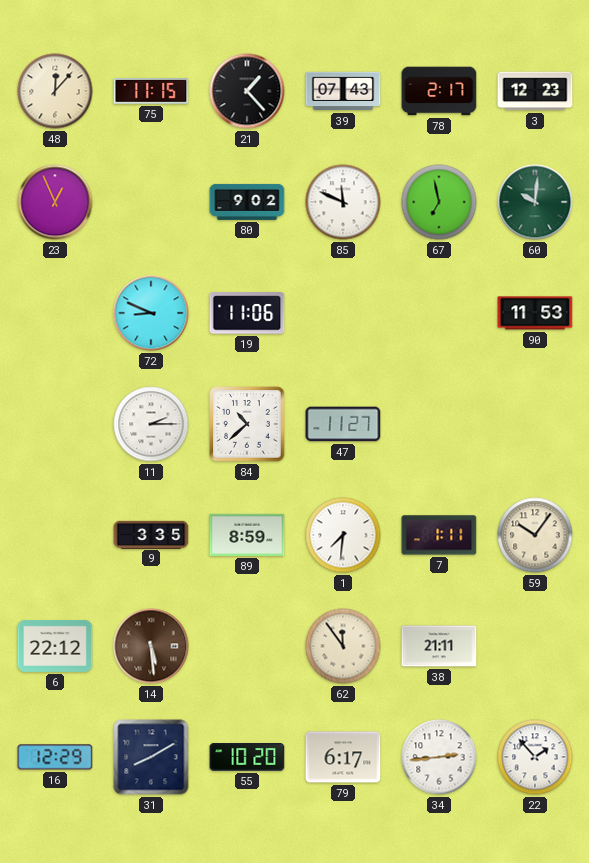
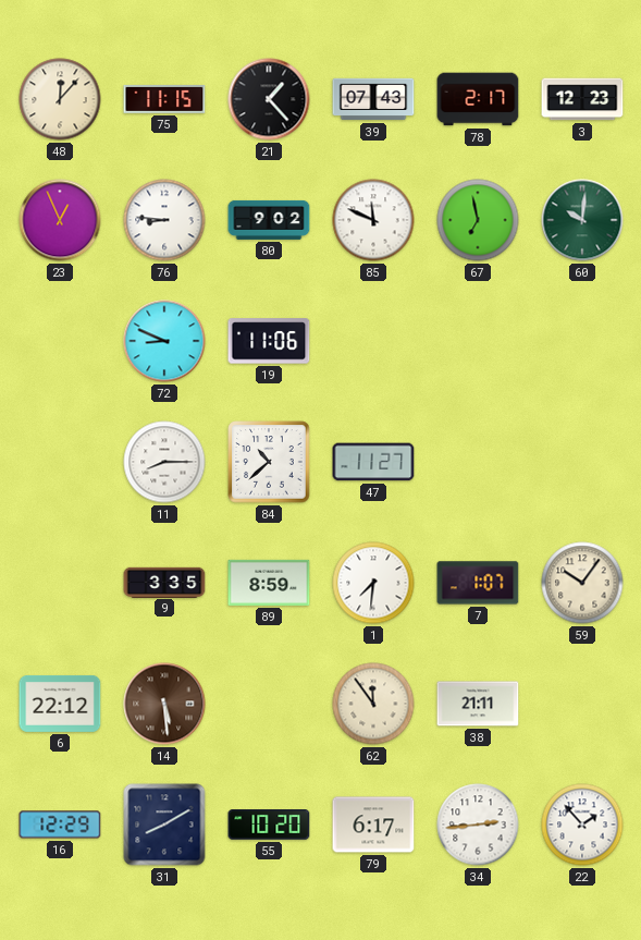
76: none -> 8:46
90: 11:53 -> none
11: 2:15 -> 8:15
7: 1:11 -> 1:07
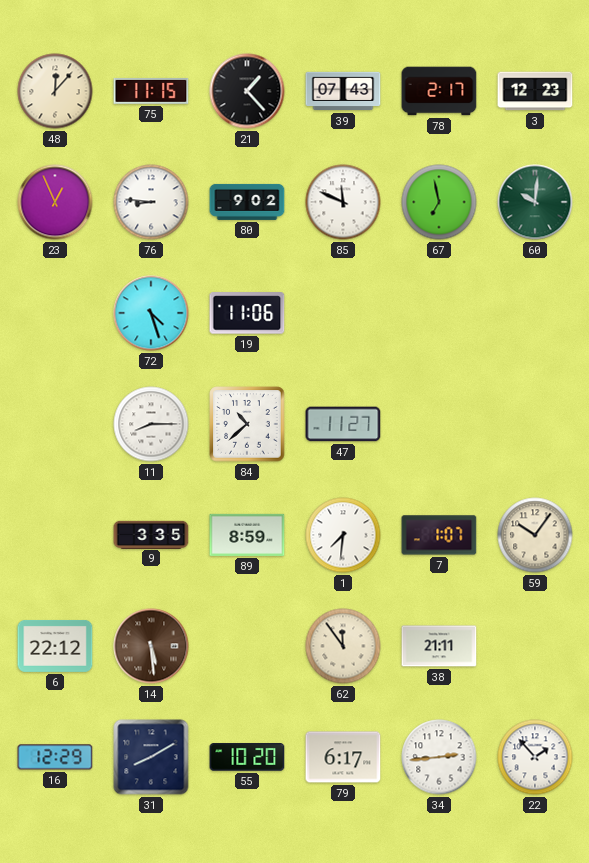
72: 8:49 -> 4:27
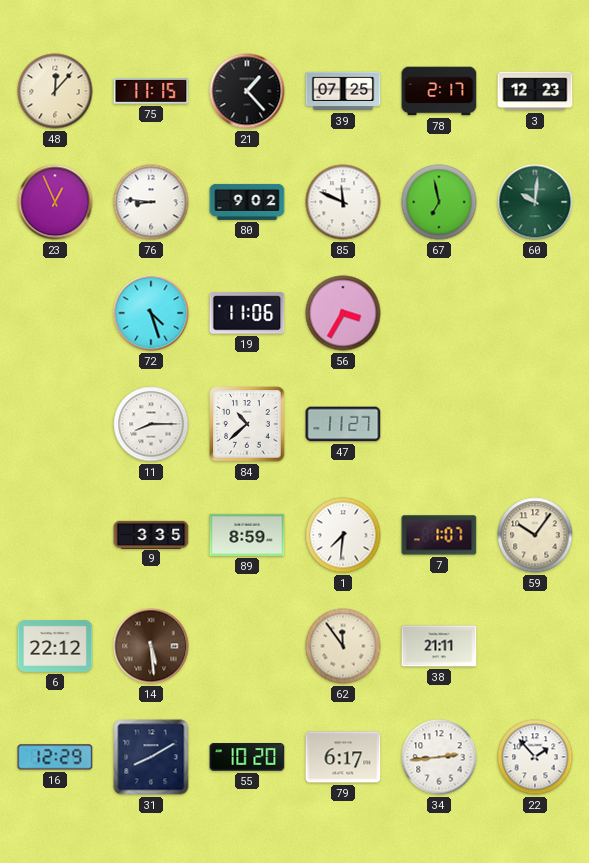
39: 07:43 -> 07:25
56: none -> 3:35
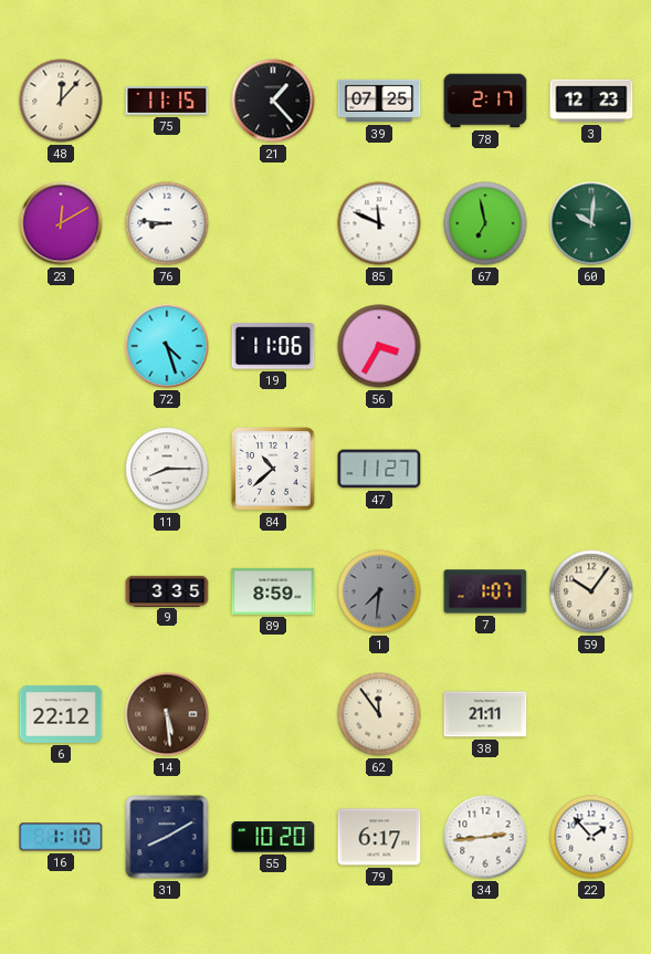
23: 12:56 -> 12:10
80: 9:02 -> none
1 dial: white -> grey
16: 12:29 -> 1:10
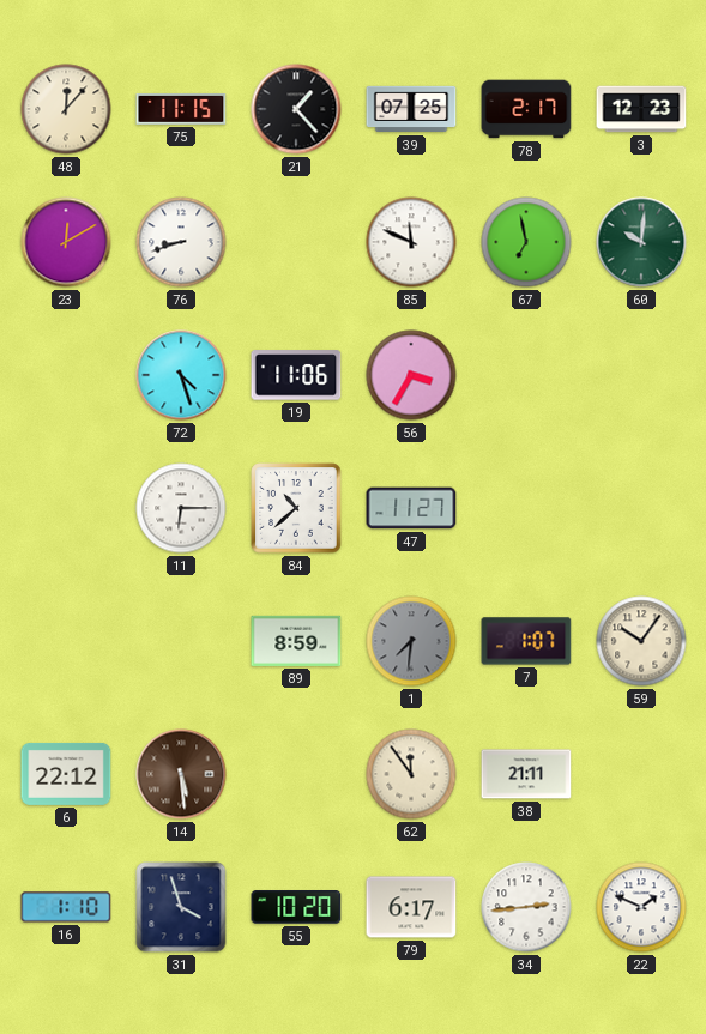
76: 8:46 -> 8:42
11: 8:15 -> 6:15
9: 3:35 -> none
31: 8:10 -> 3:57
22: 1:53 -> 1:49
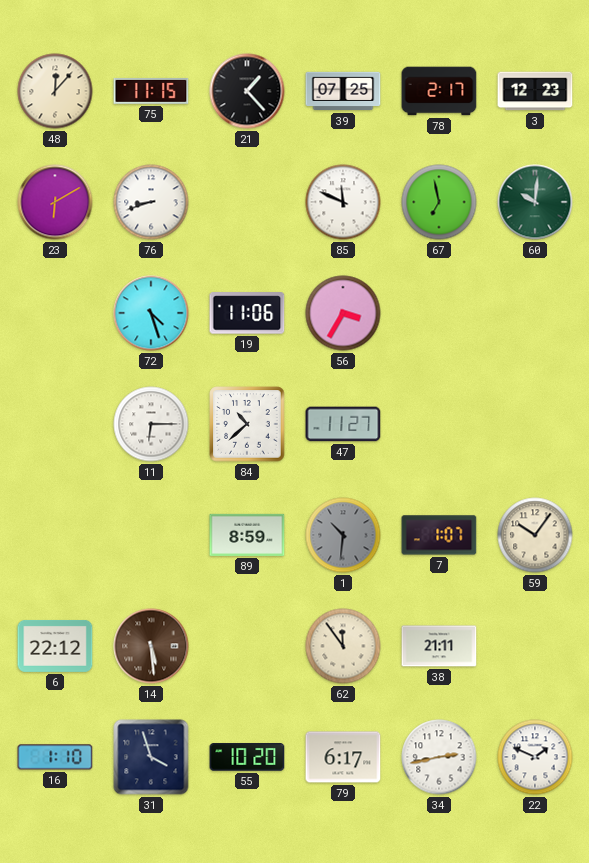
23: 12:10 -> 6:10
1: 7:31 -> 10:31
34: 2:44 -> 2:43
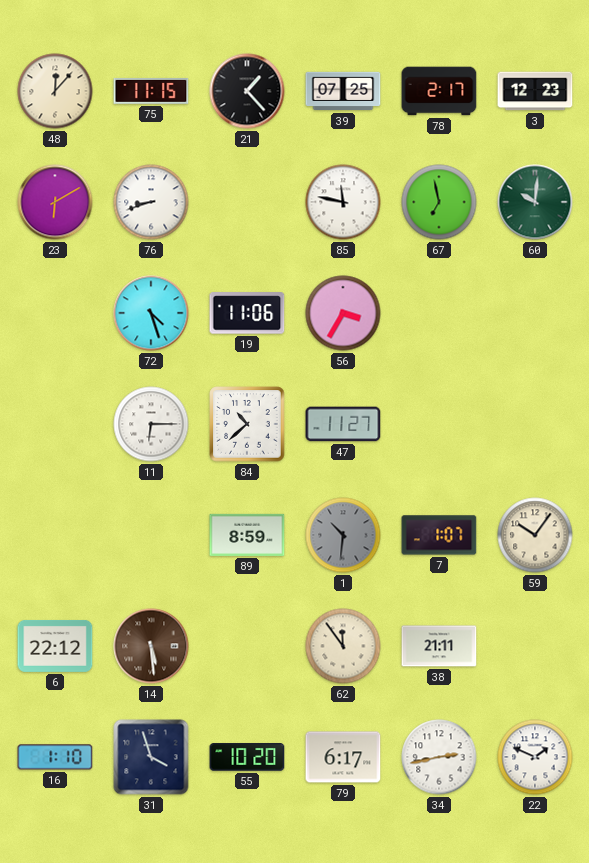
85: 11:49 -> 11:47
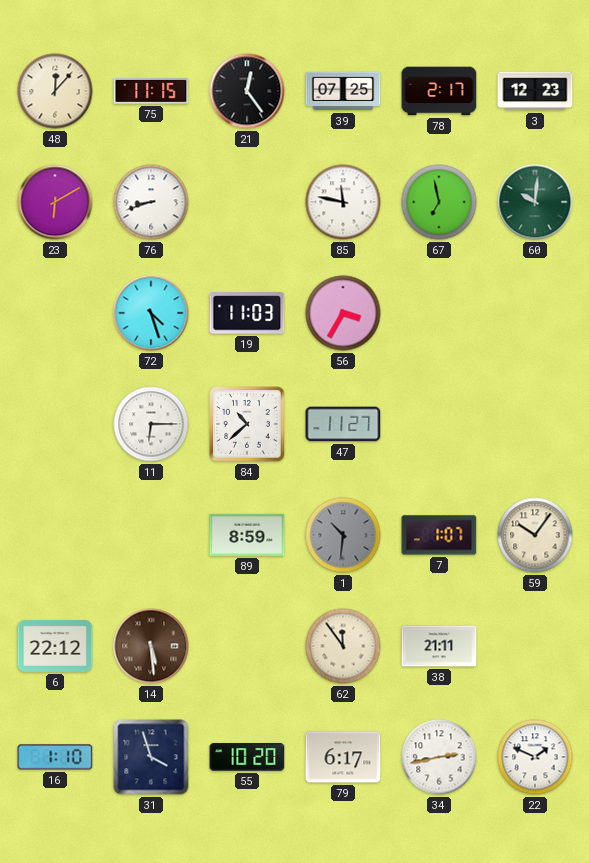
21: 1:23 -> 12:24
19: 11:06 -> 11:03
